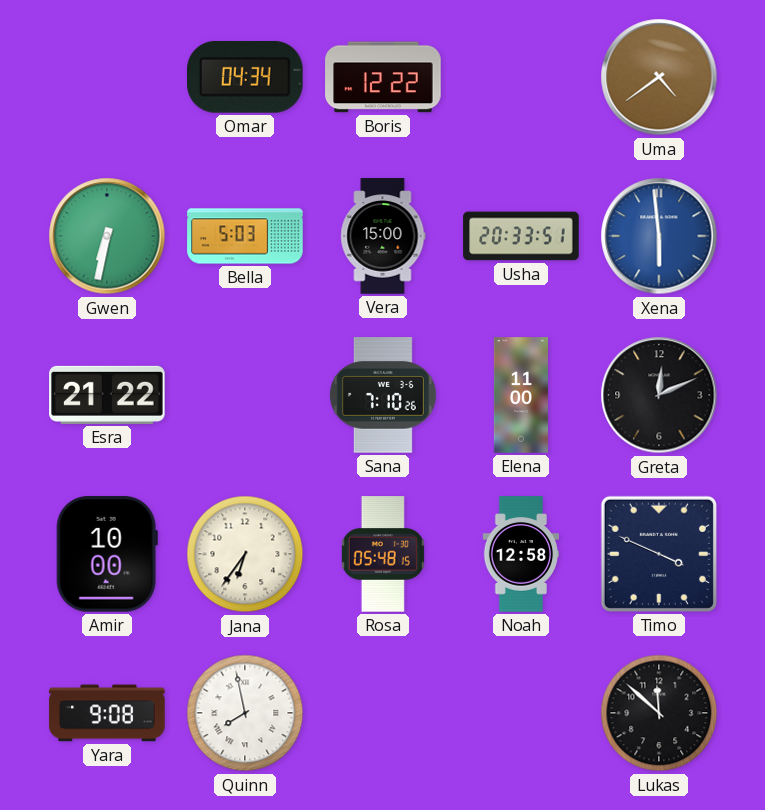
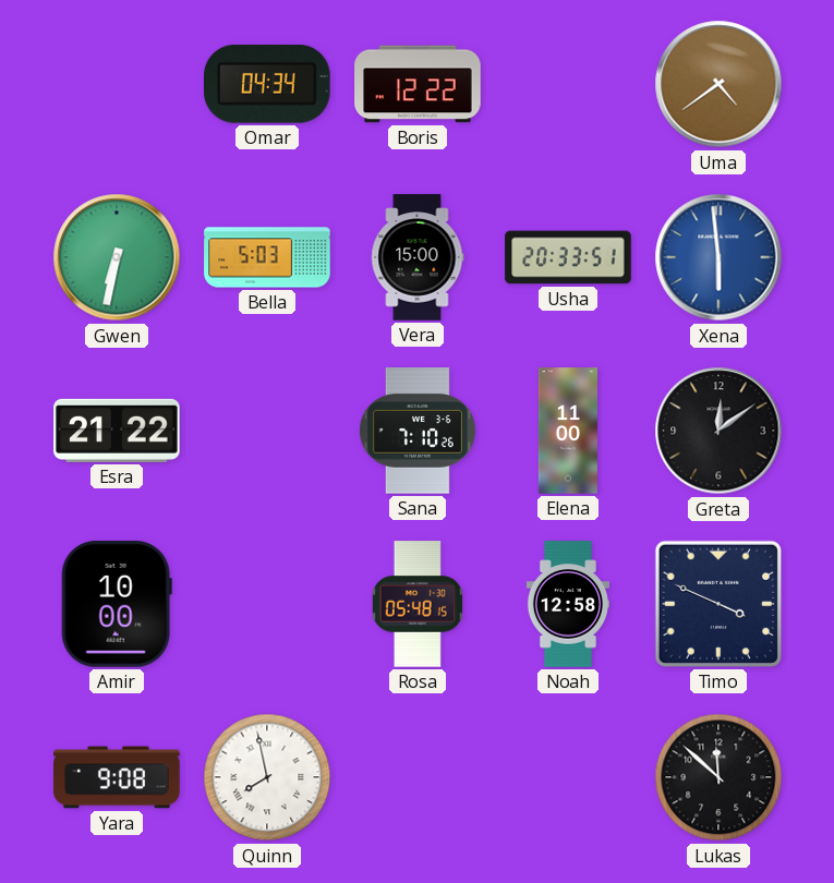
Greta: 12:11 -> 12:09
Jana: 6:36 -> none
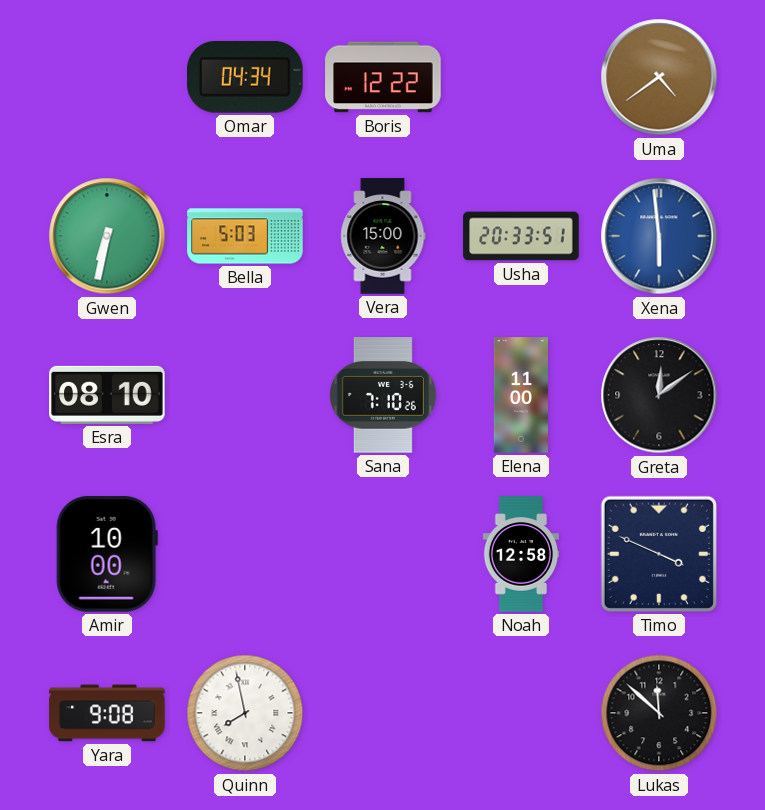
Esra: 21:22 -> 08:10
Rosa: 05:48 -> none
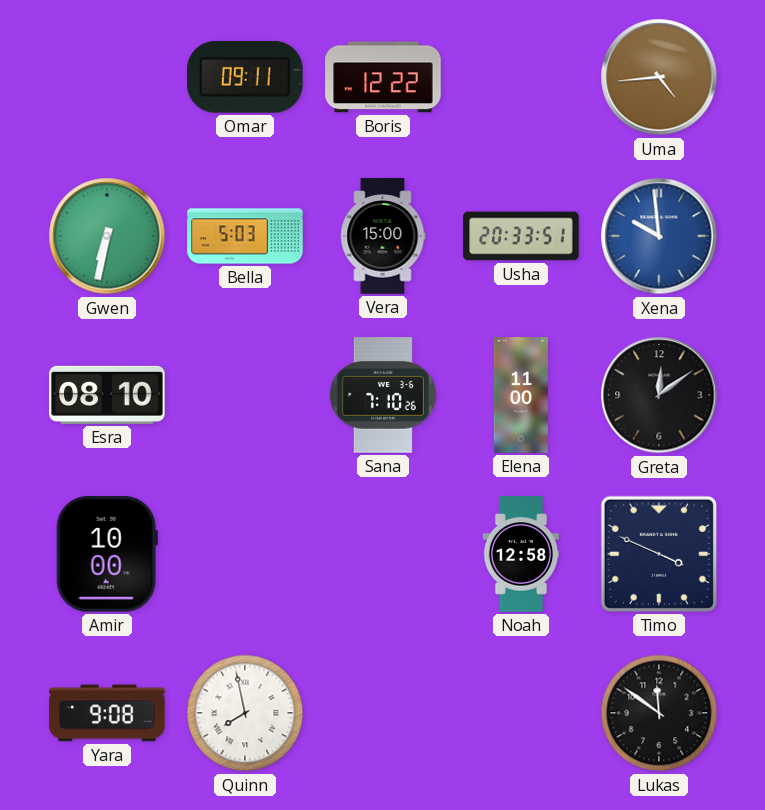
Omar: 04:34 -> 09:11
Uma: 4:39 -> 4:44
Xena: 5:59 -> 9:59
Lukas: 11:52 -> 11:51
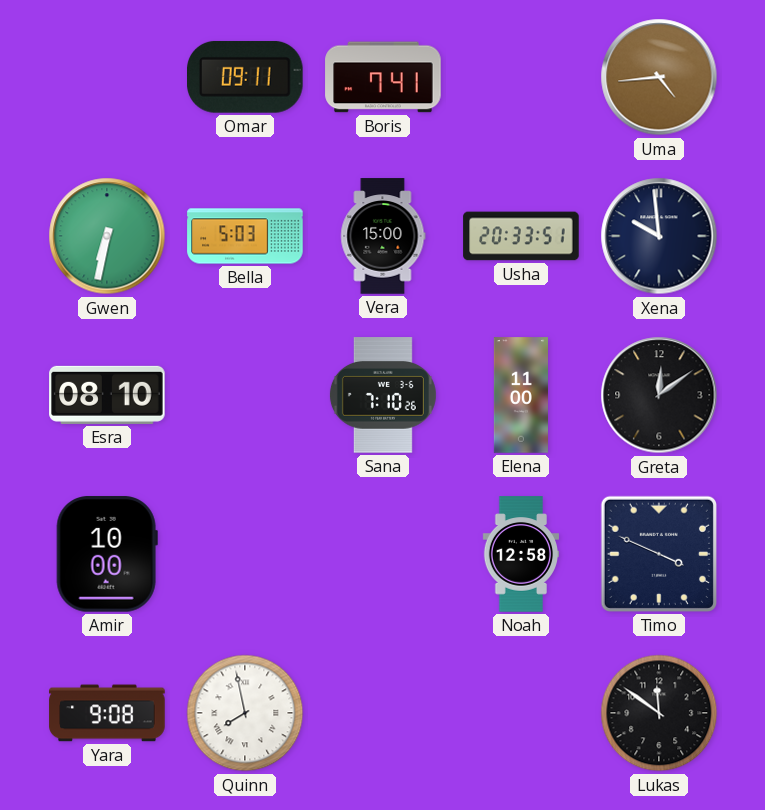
Boris: 12:22 -> 7:41
Xena dial: blue -> navy
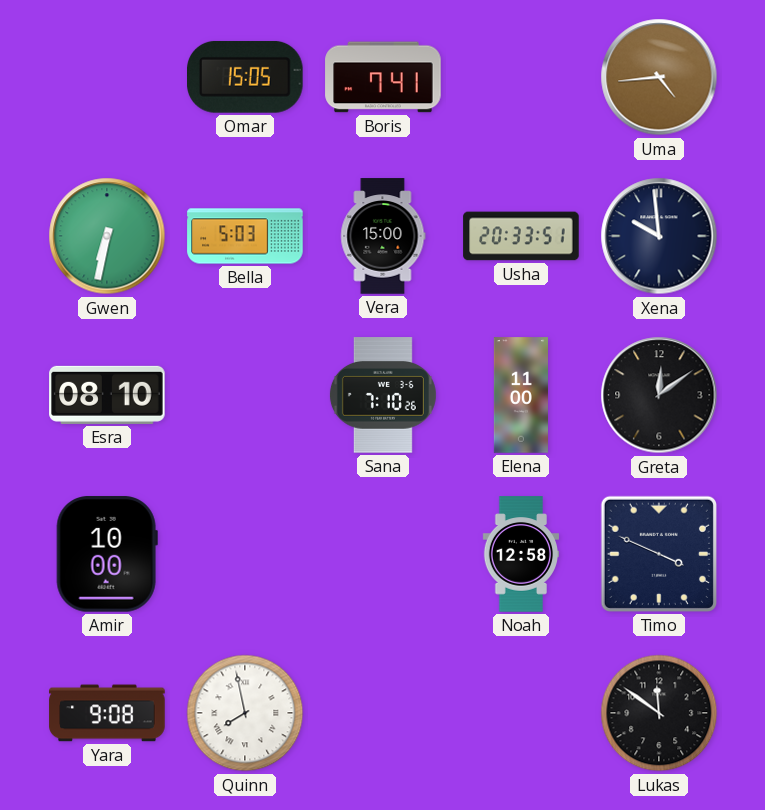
Omar: 09:11 -> 15:05
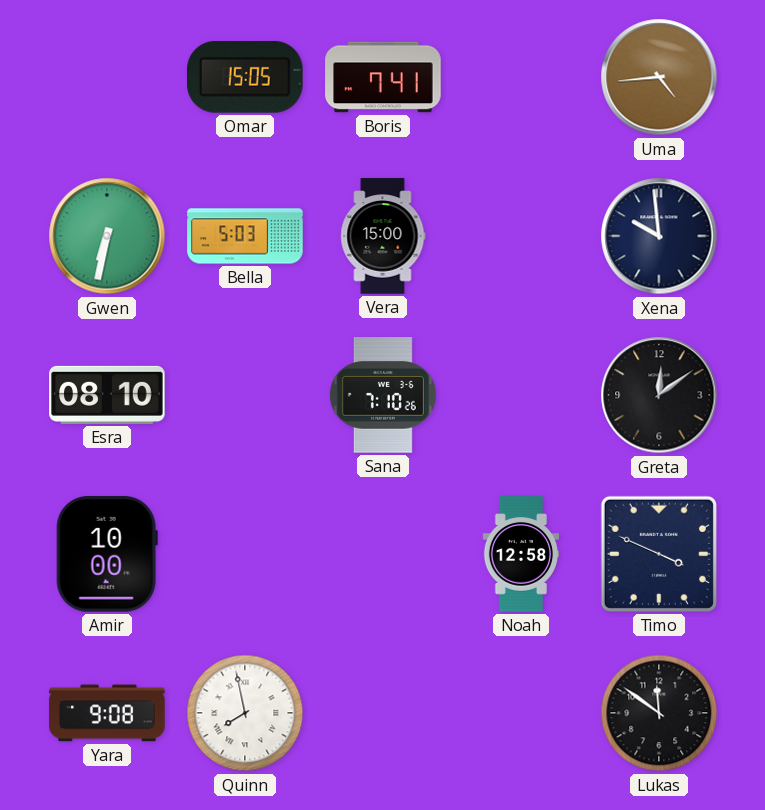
Usha: 20:33 -> none
Elena: 11:00 -> none
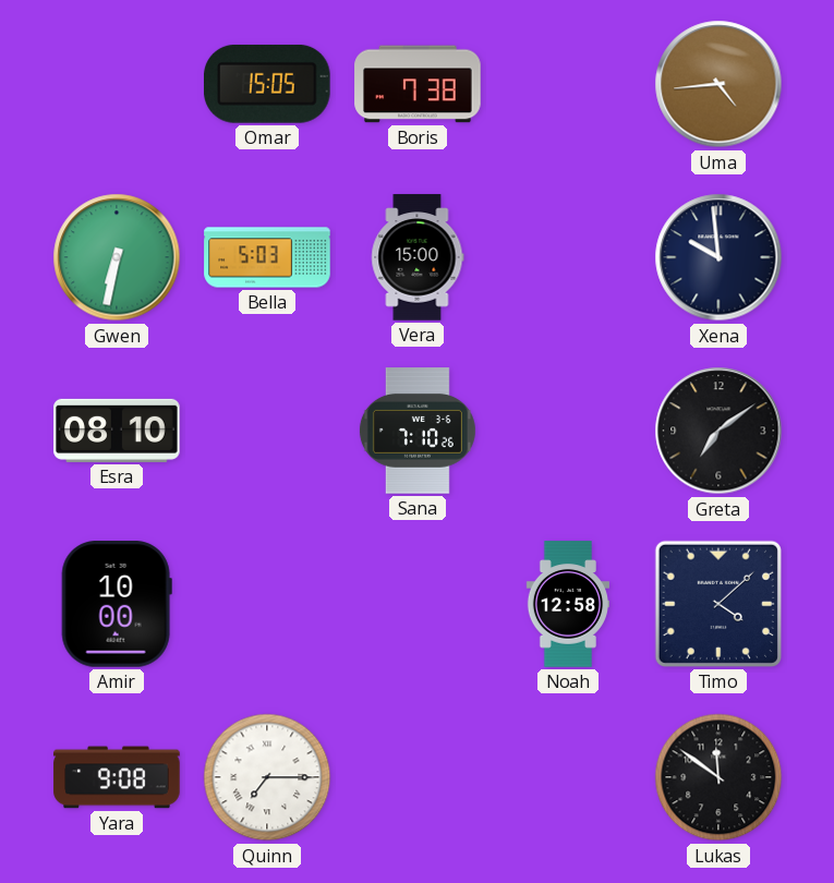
Boris: 7:41 -> 7:38
Greta: 12:09 -> 7:09
Timo: 3:49 -> 4:08
Quinn: 7:58 -> 7:15
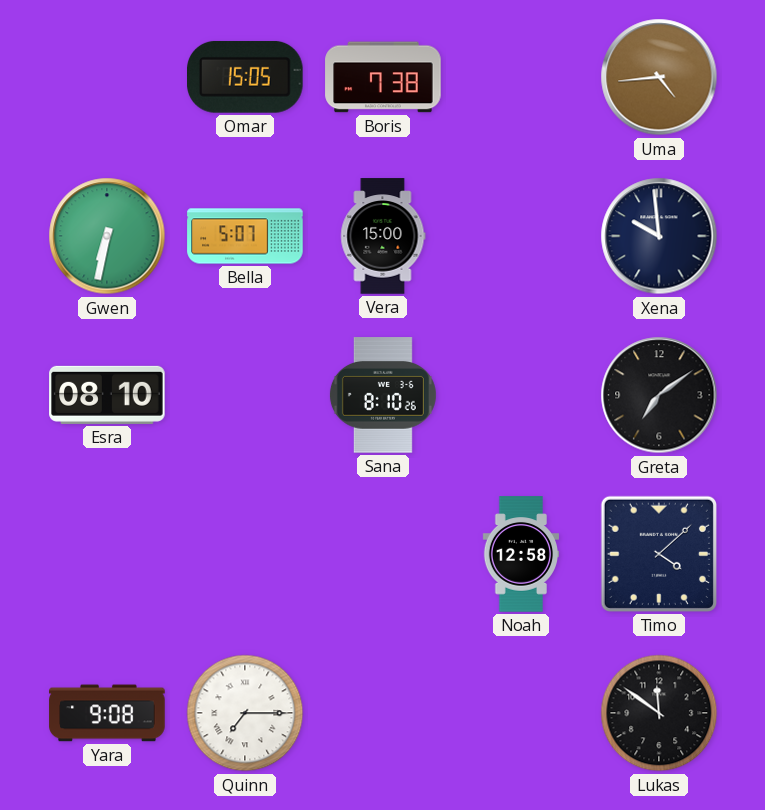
Bella: 5:03 -> 5:07
Sana: 7:10 -> 8:10
Amir: 10:00 -> none
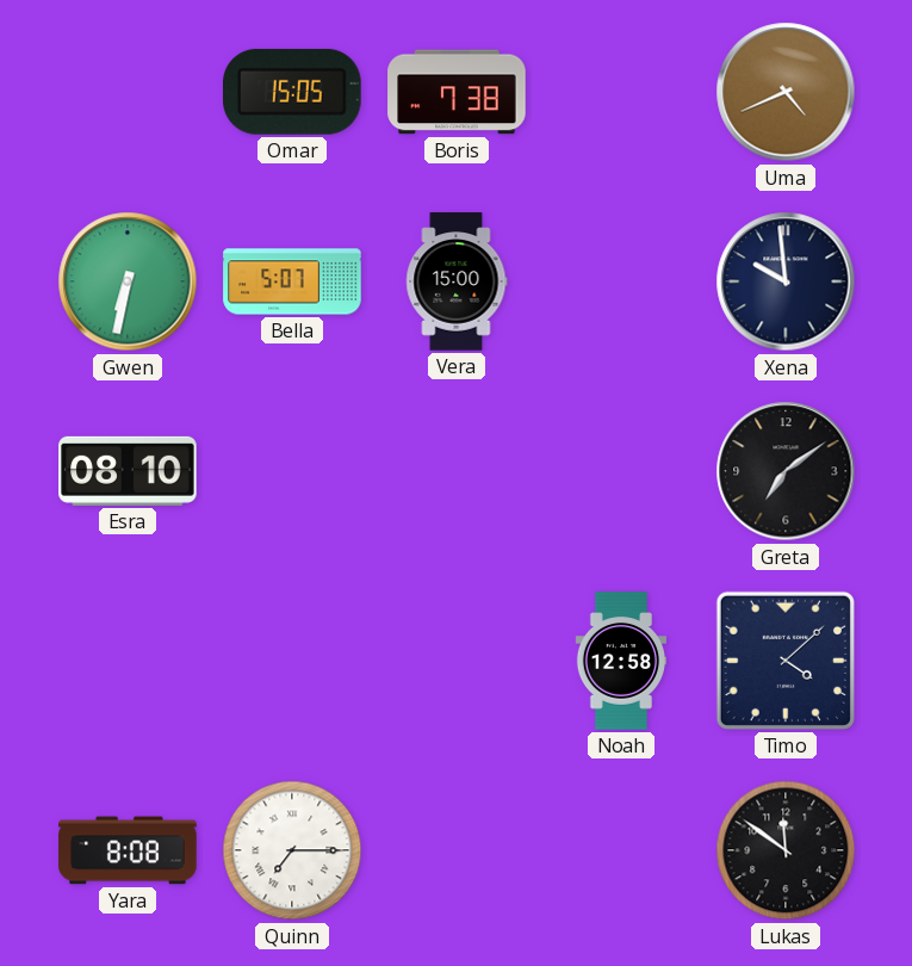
Uma: 4:44 -> 4:41
Sana: 8:10 -> none
Yara: 9:08 -> 8:08
